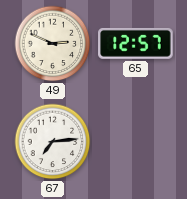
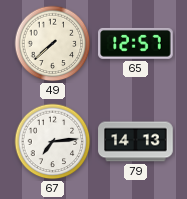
49: 2:49 -> 7:38
79: none -> 14:13
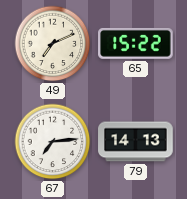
49: 7:38 -> 7:11
65: 12:57 -> 15:22
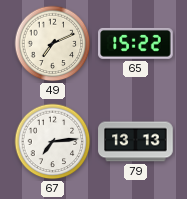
79: 14:13 -> 13:13
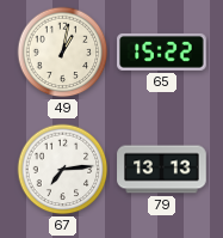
49: 7:11 -> 1:02
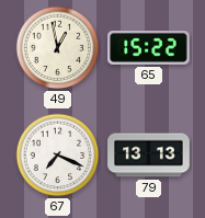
49: 1:02 -> 12:58
67: 7:14 -> 7:19
